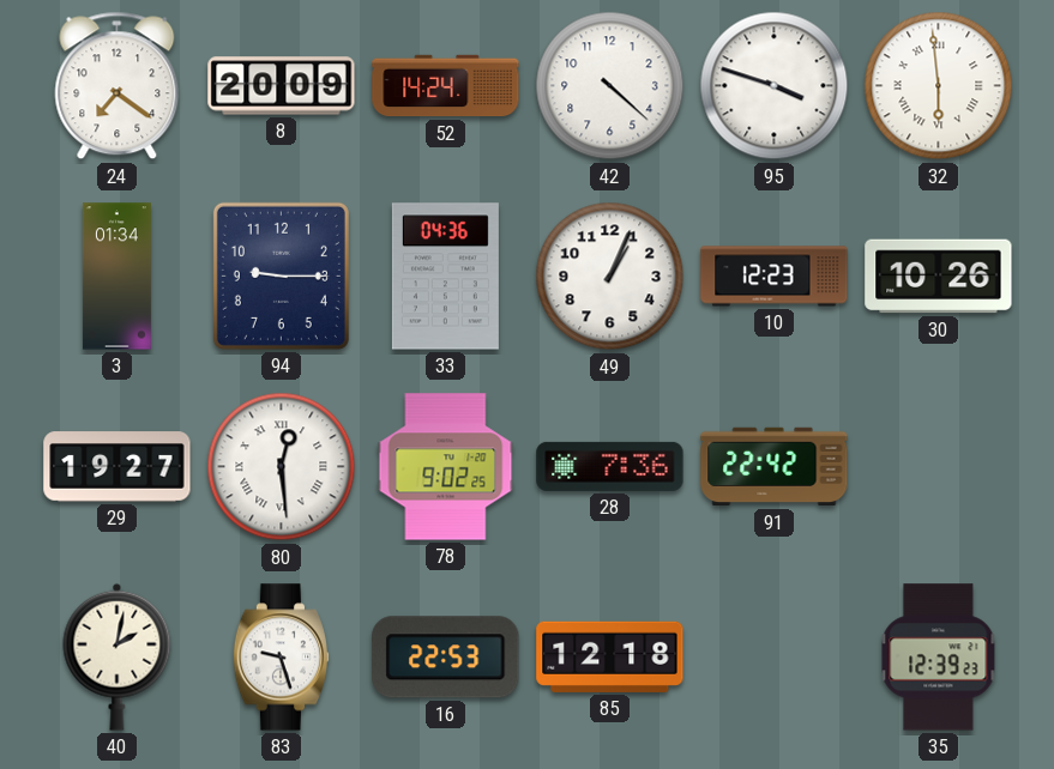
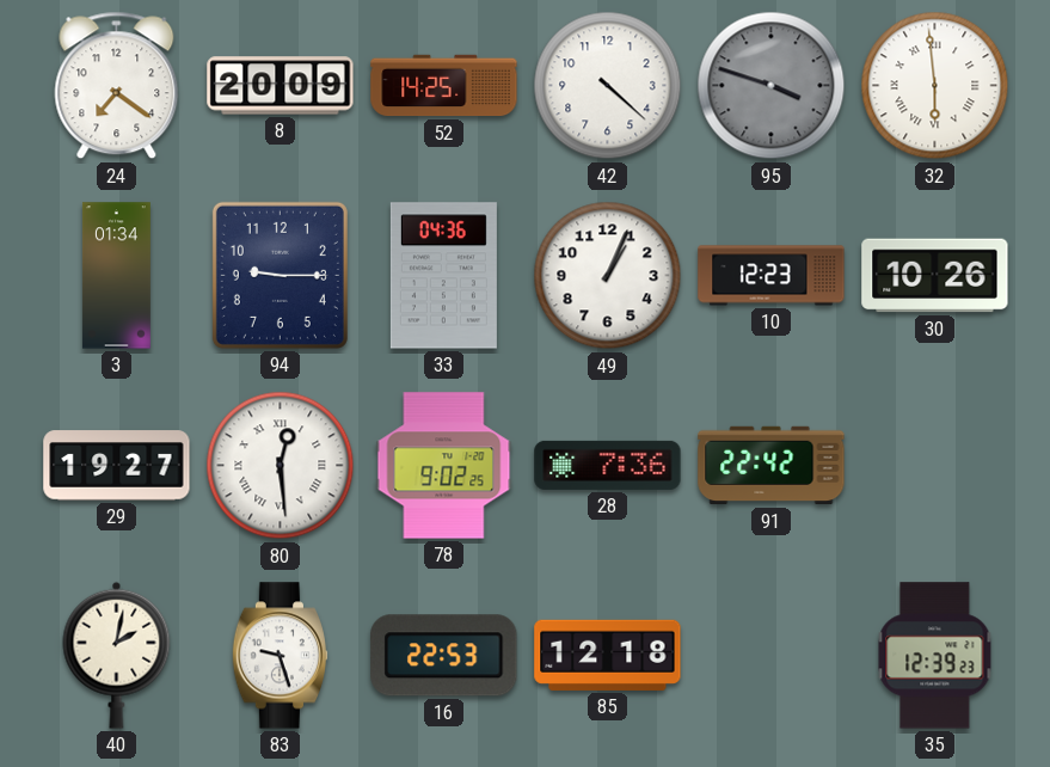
52: 14:24 -> 14:25
95 dial: white -> grey
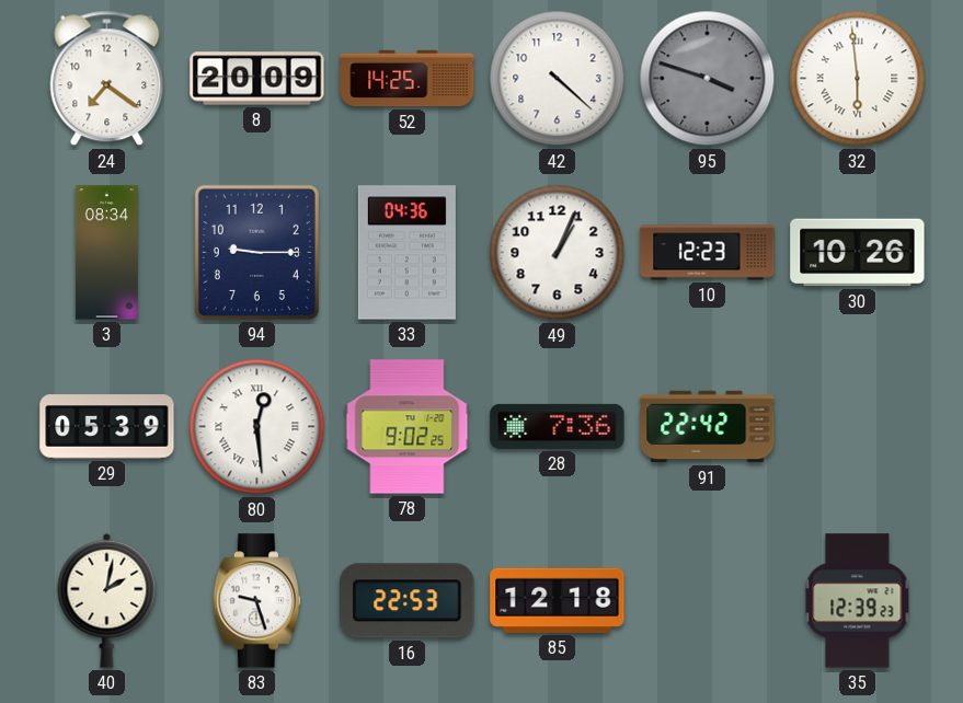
3: 01:34 -> 08:34
29: 19:27 -> 05:39
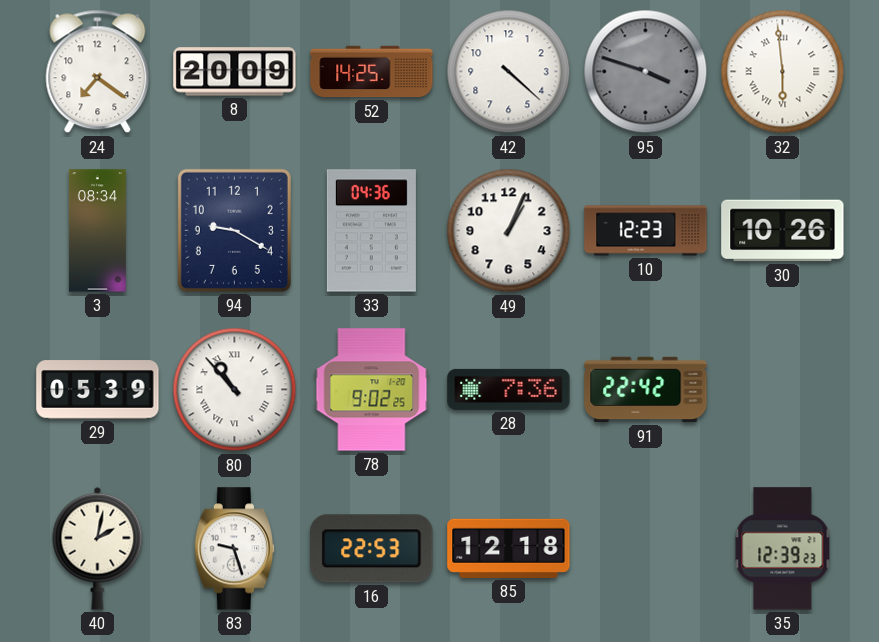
94: 9:15 -> 9:20
80: 12:29 -> 10:53
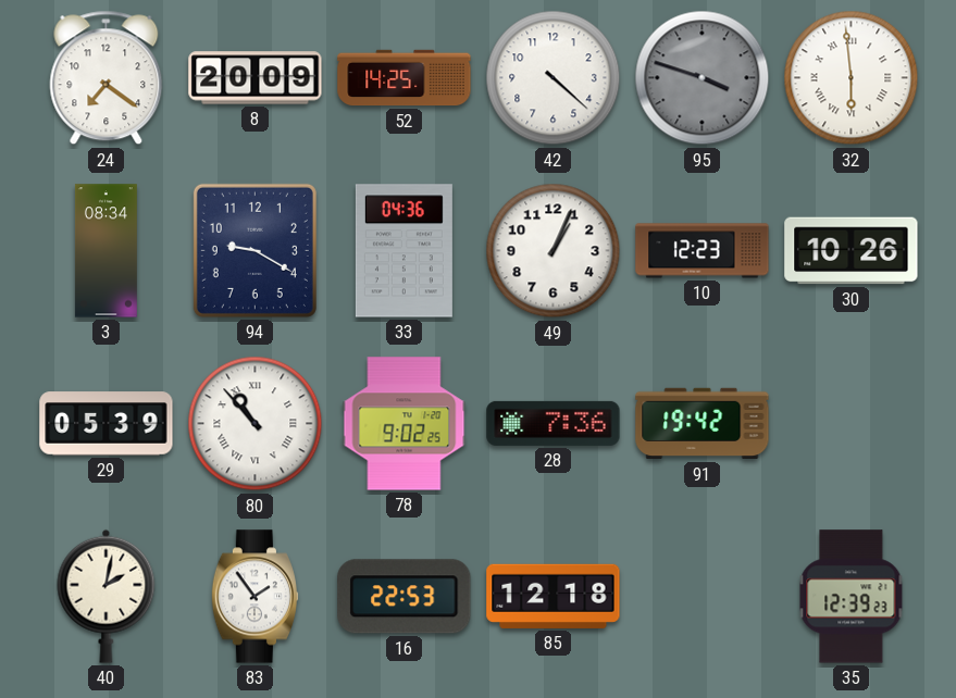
91: 22:42 -> 19:42
83: 9:27 -> 1:54
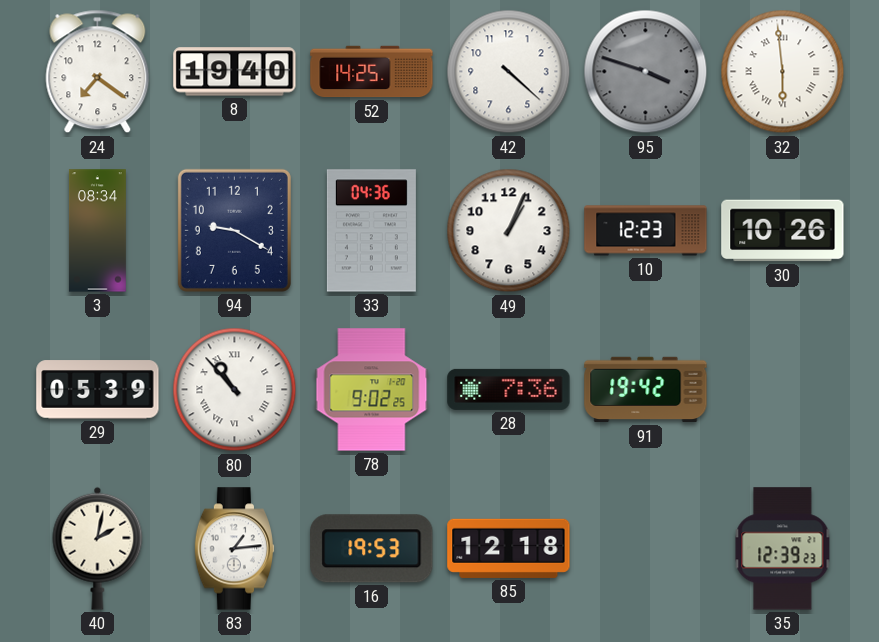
8: 20:09 -> 19:40
83: 1:54 -> 1:14
16: 22:53 -> 19:53
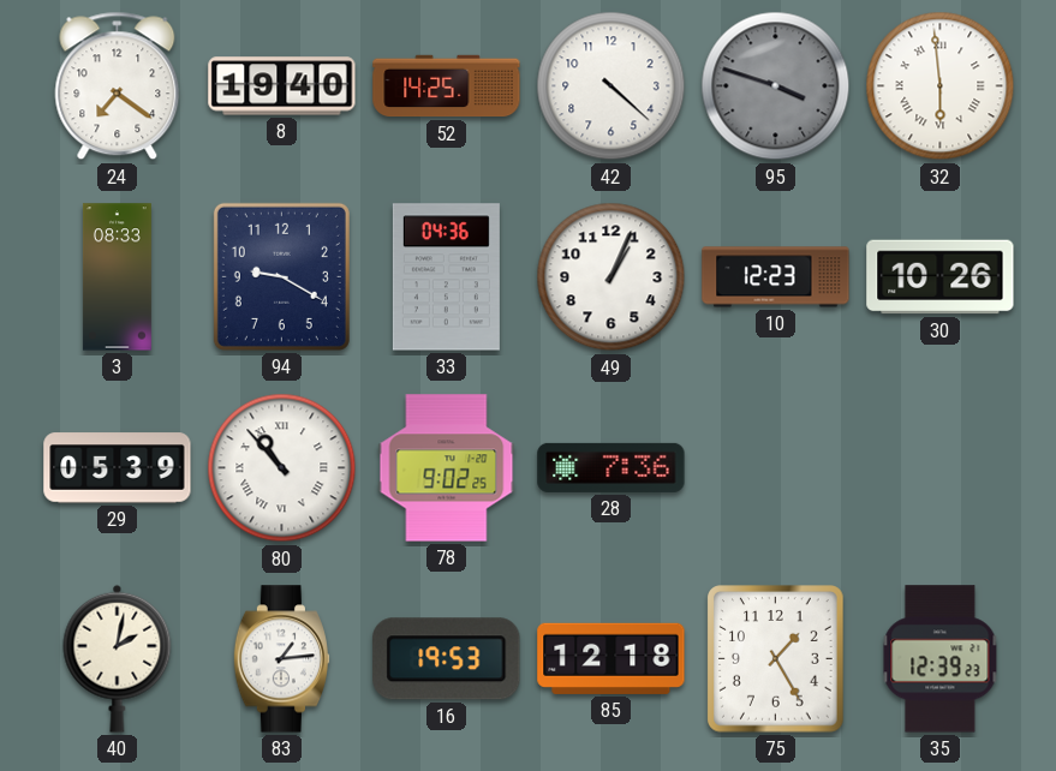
3: 08:34 -> 08:33
91: 19:42 -> none
75: none -> 1:25
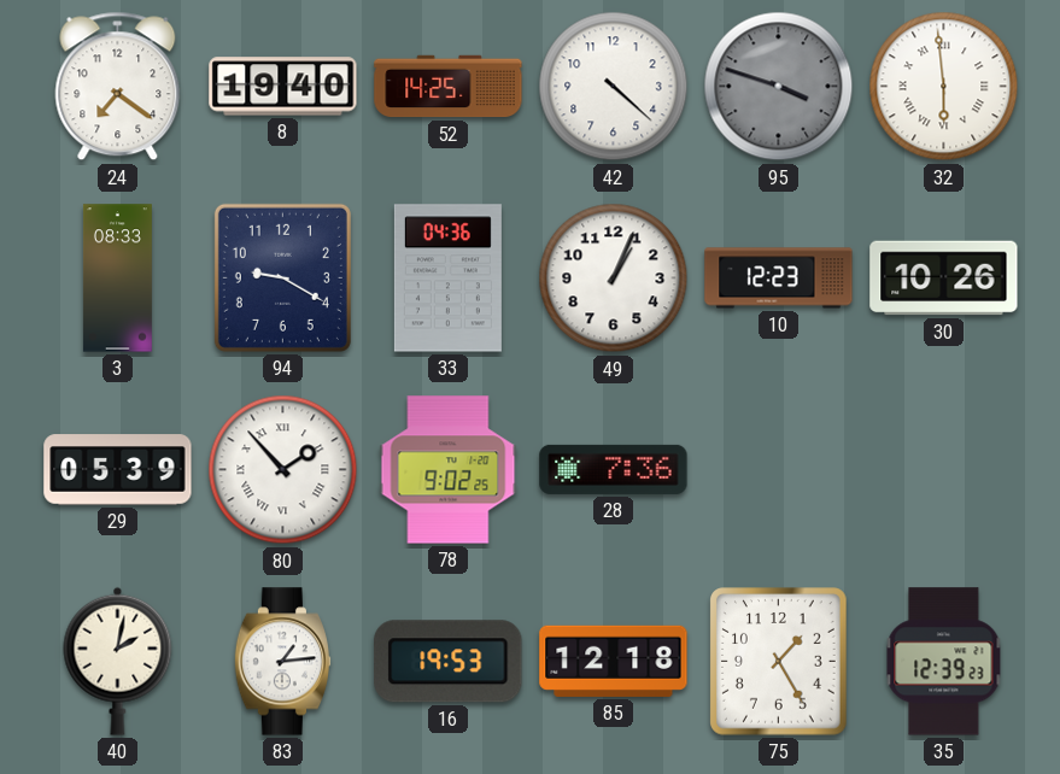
80: 10:53 -> 1:53
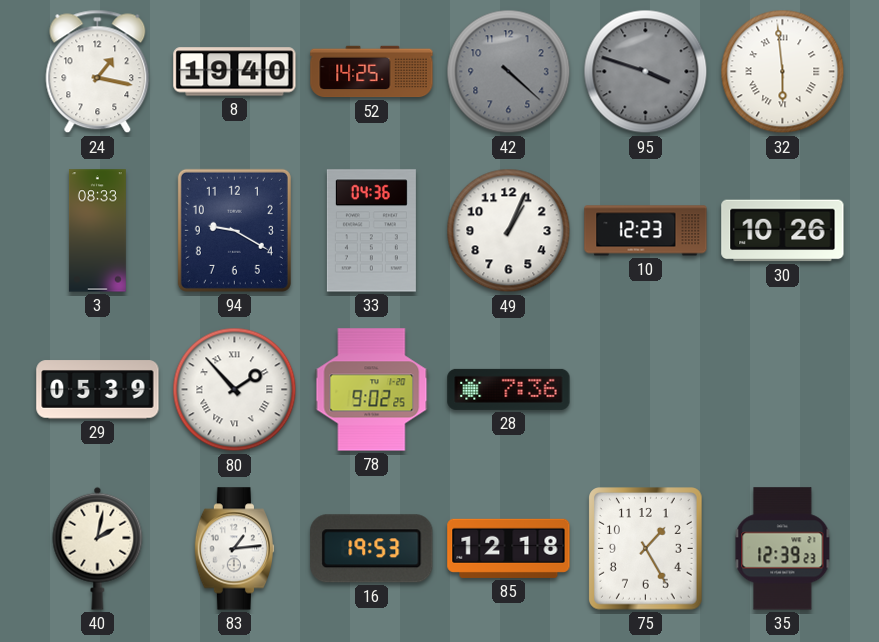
24: 7:21 -> 1:17
42 dial: white -> grey
